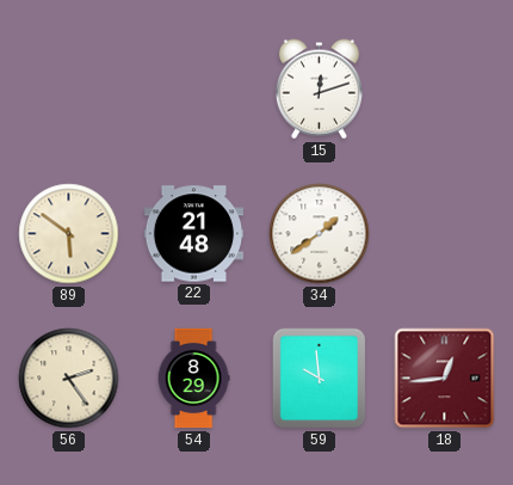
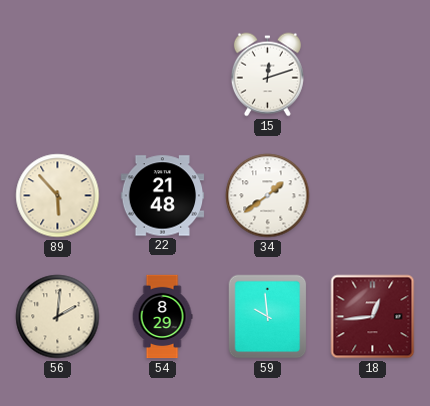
89: 5:51 -> 5:53
56: 2:24 -> 2:01
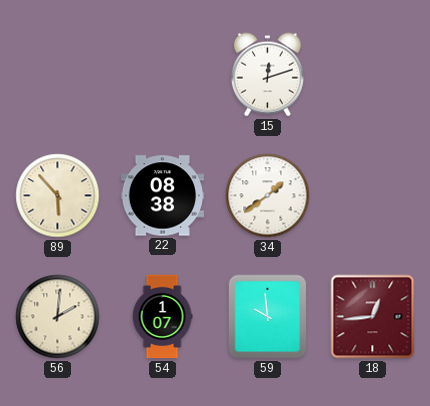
22: 21:48 -> 08:38
54: 8:29 -> 1:07
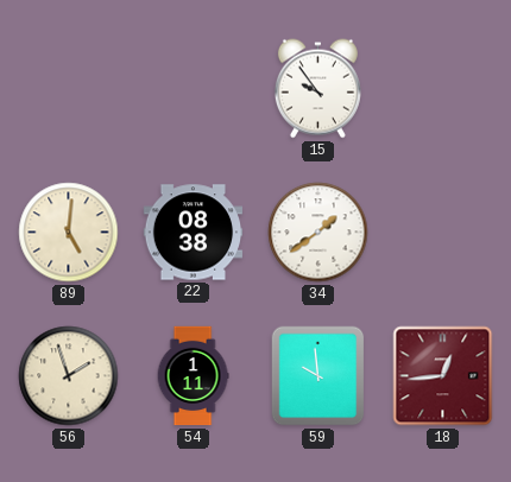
15: 12:12 -> 9:54
89: 5:53 -> 5:01
56: 2:01 -> 1:57
54: 1:07 -> 1:11
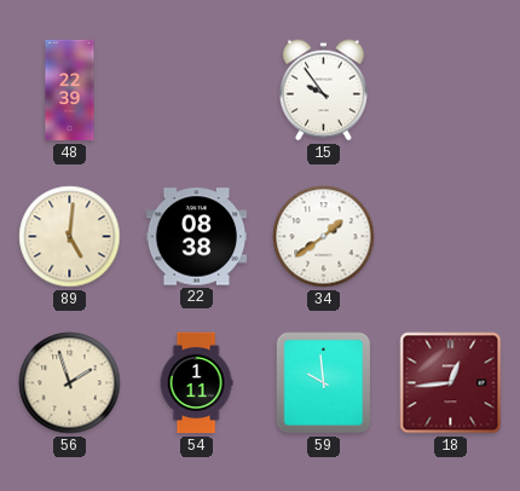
48: none -> 22:39
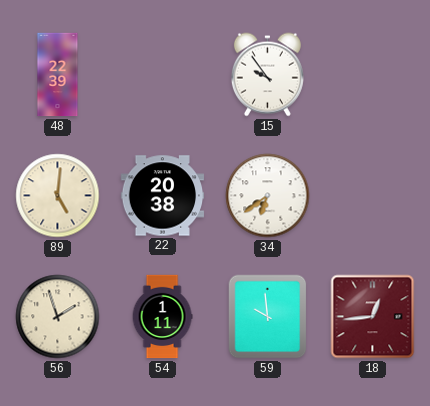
22: 08:38 -> 20:38
34: 1:39 -> 6:39
